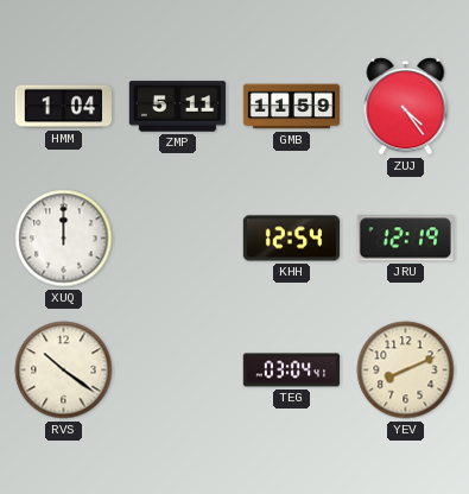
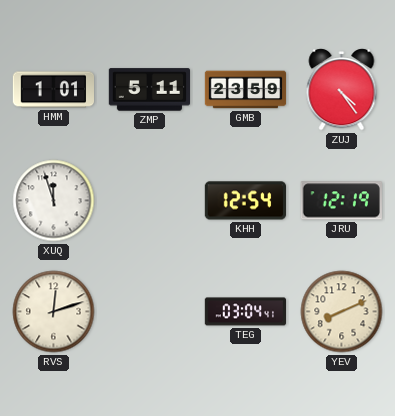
HMM: 1:04 -> 1:01
GMB: 11:59 -> 23:59
XUQ: 12:00 -> 11:57
RVS: 10:21 -> 12:12
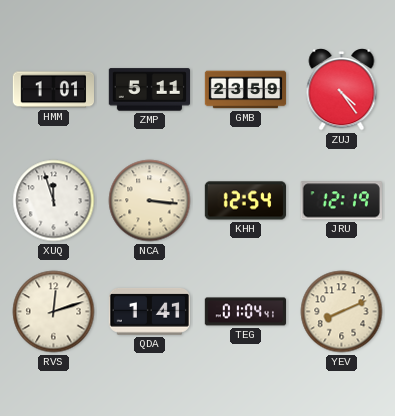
NCA: none -> 3:16
QDA: none -> 1:41
TEG: 03:04 -> 01:04
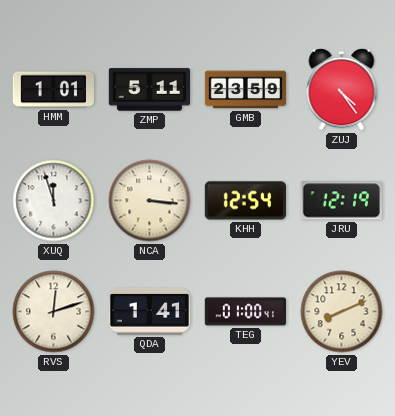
TEG: 01:04 -> 01:00
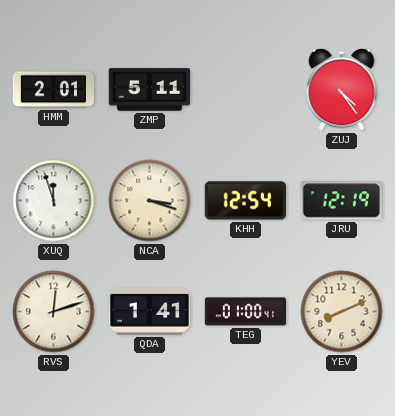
HMM: 1:01 -> 2:01
GMB: 23:59 -> none
NCA: 3:16 -> 3:18
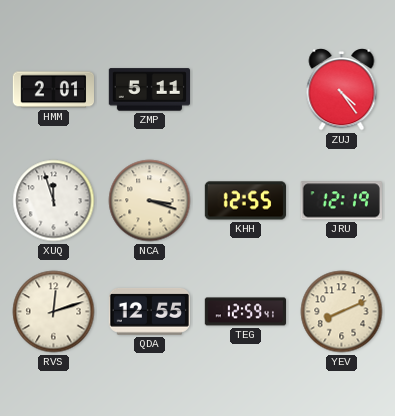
KHH: 12:54 -> 12:55
QDA: 1:41 -> 12:55
TEG: 01:00 -> 12:59
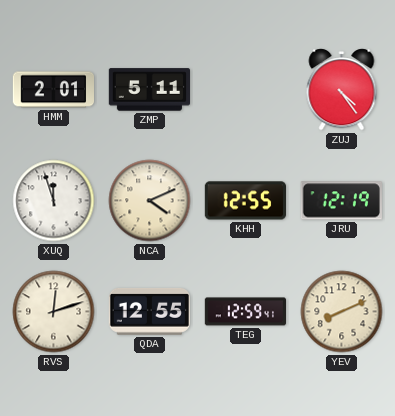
NCA: 3:18 -> 4:11
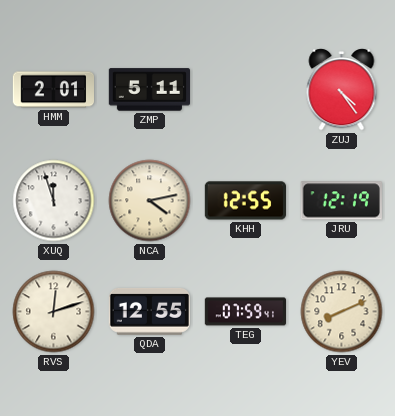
NCA: 4:11 -> 4:13
TEG: 12:59 -> 07:59
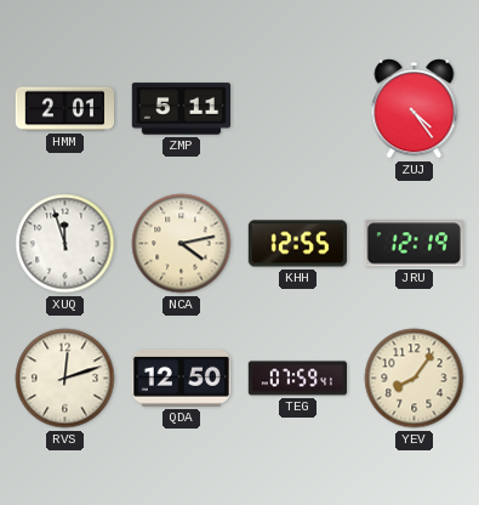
QDA: 12:55 -> 12:50
YEV: 8:11 -> 8:06
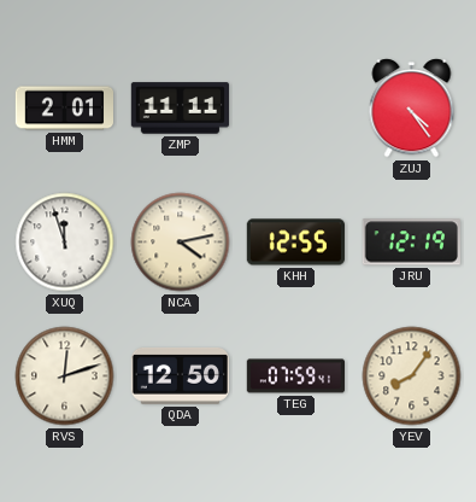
ZMP: 5:11 -> 11:11
